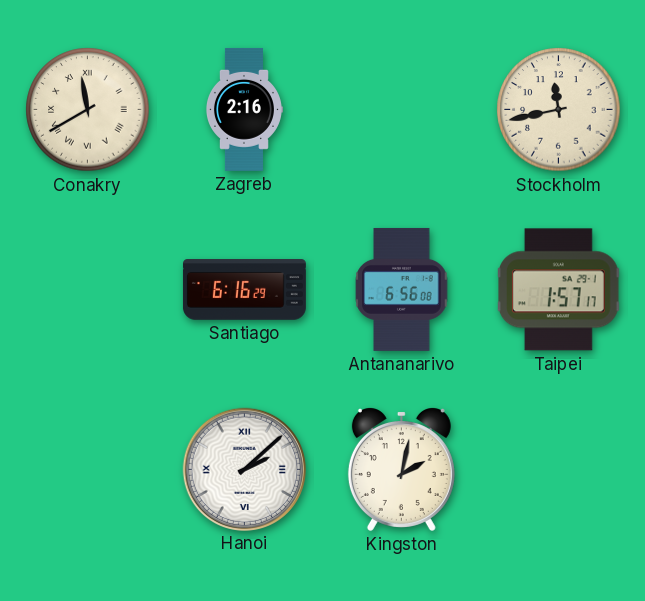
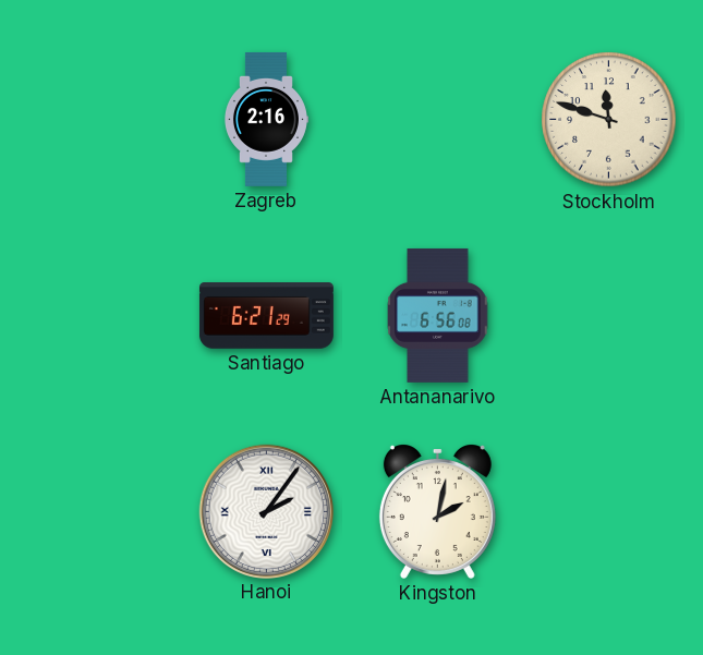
Conakry: 11:40 -> none
Stockholm: 11:43 -> 11:48
Santiago: 6:16 -> 6:21
Taipei: 1:57 -> none
Hanoi: 2:08 -> 2:06
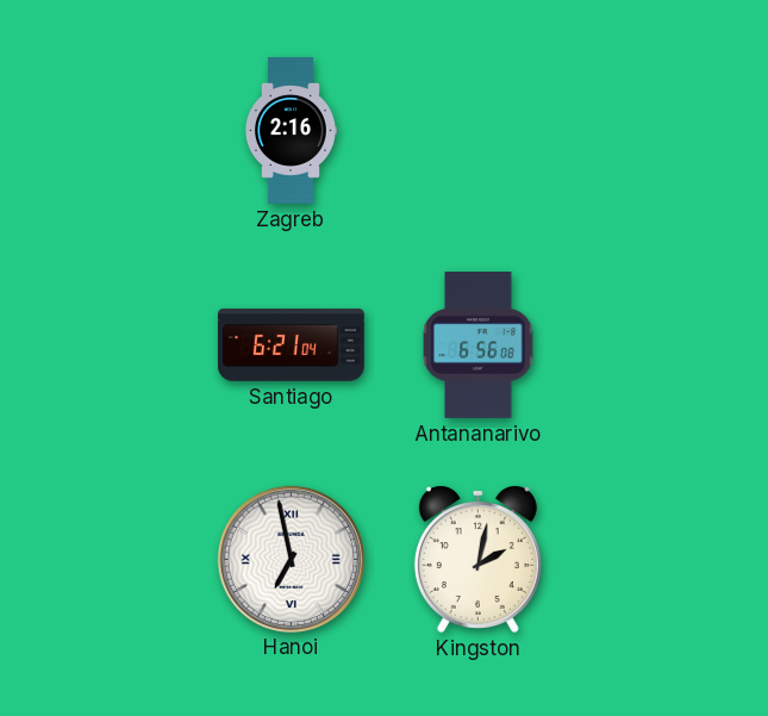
Stockholm: 11:48 -> none
Santiago: 6:21:29 -> 6:21:04
Hanoi: 2:06 -> 6:58
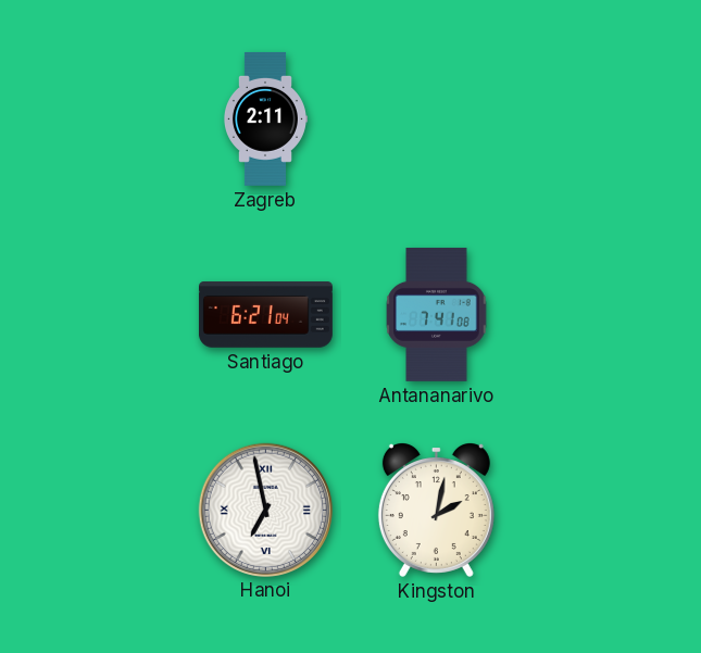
Zagreb: 2:16 -> 2:11
Antananarivo: 6:56 -> 7:41
